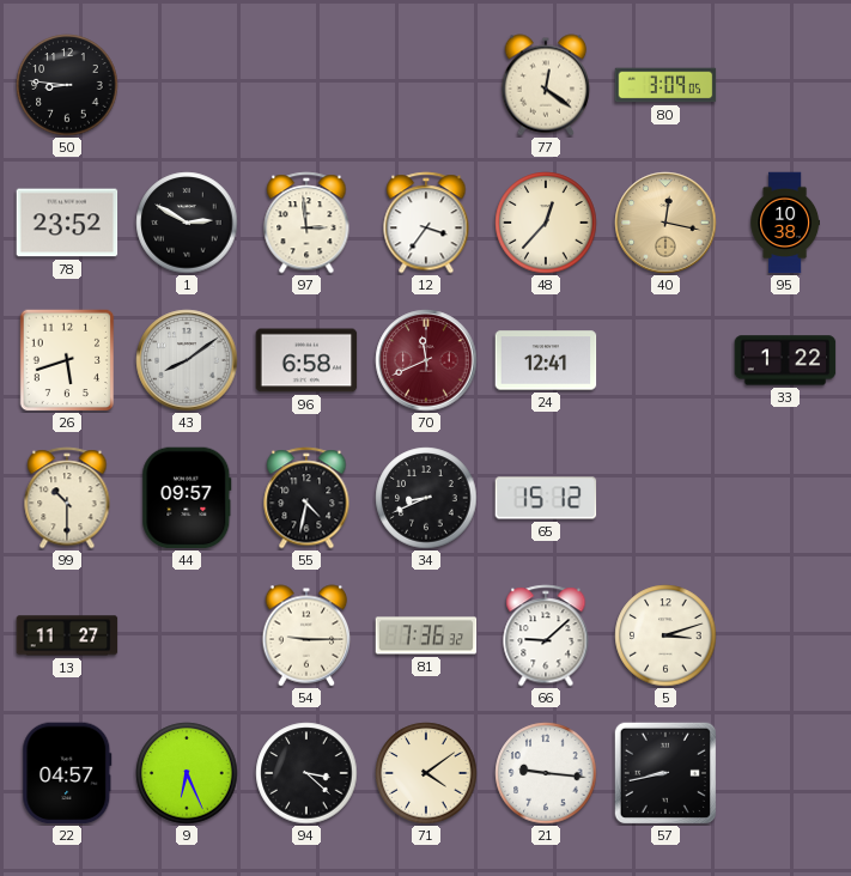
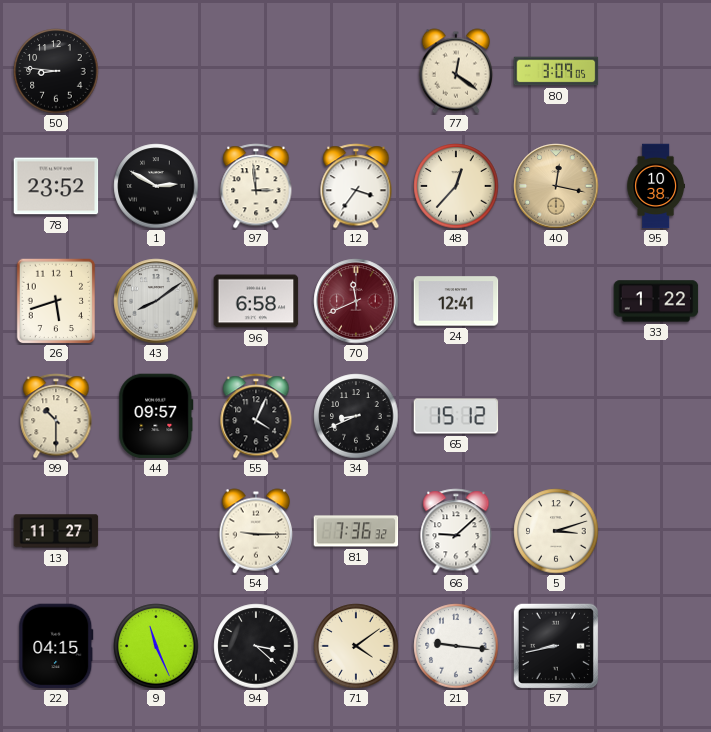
55: 4:32 -> 4:04
22: 04:57 -> 04:15
9: 6:26 -> 11:26
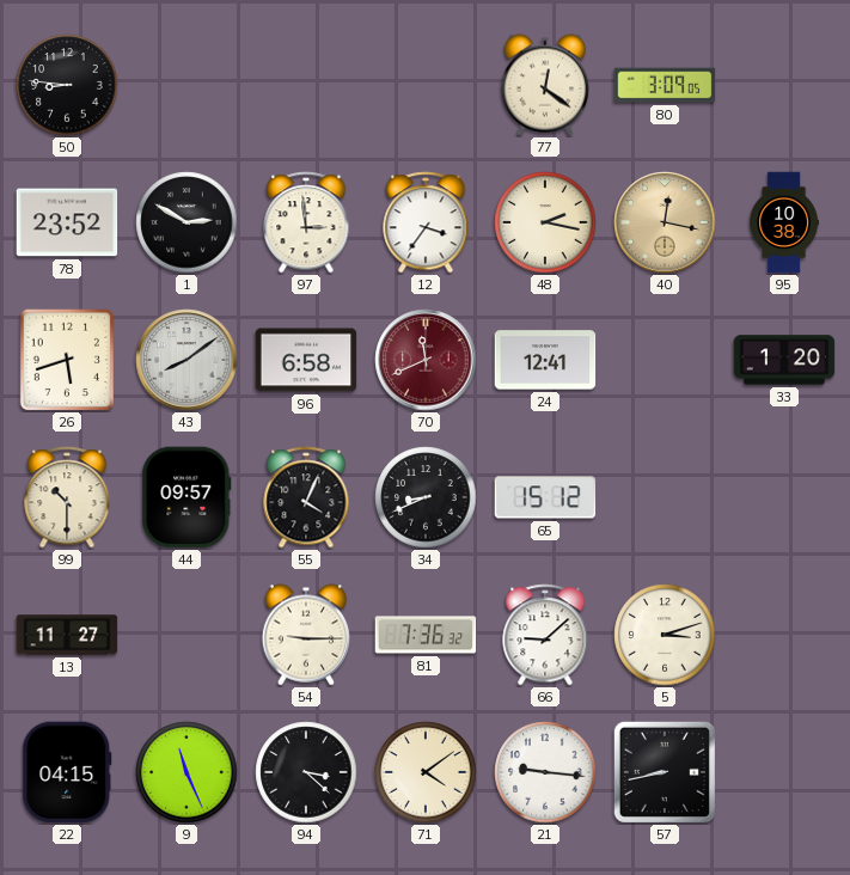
48: 12:37 -> 2:17
33: 1:22 -> 1:20
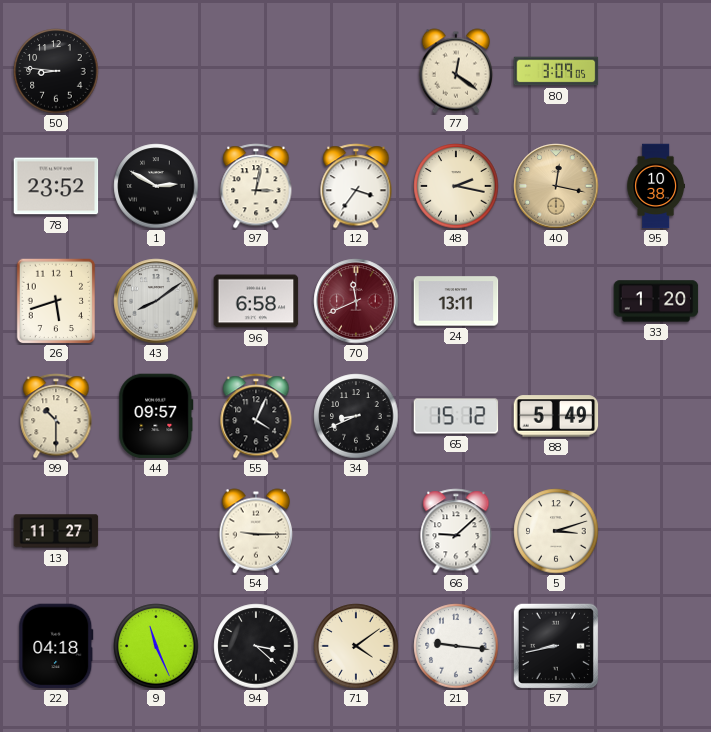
97: 2:59 -> 3:02
24: 12:41 -> 13:11
88: none -> 5:49
81: 7:36 -> none
22: 04:15 -> 04:18
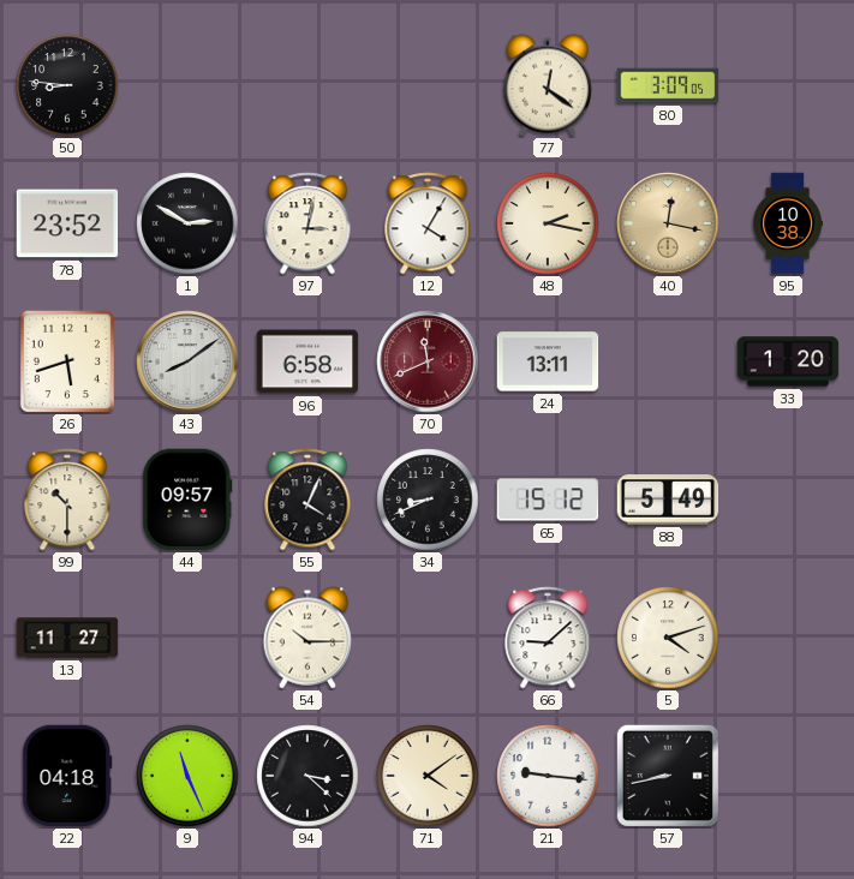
12: 3:36 -> 4:05
54: 9:15 -> 10:15
5: 3:12 -> 4:12
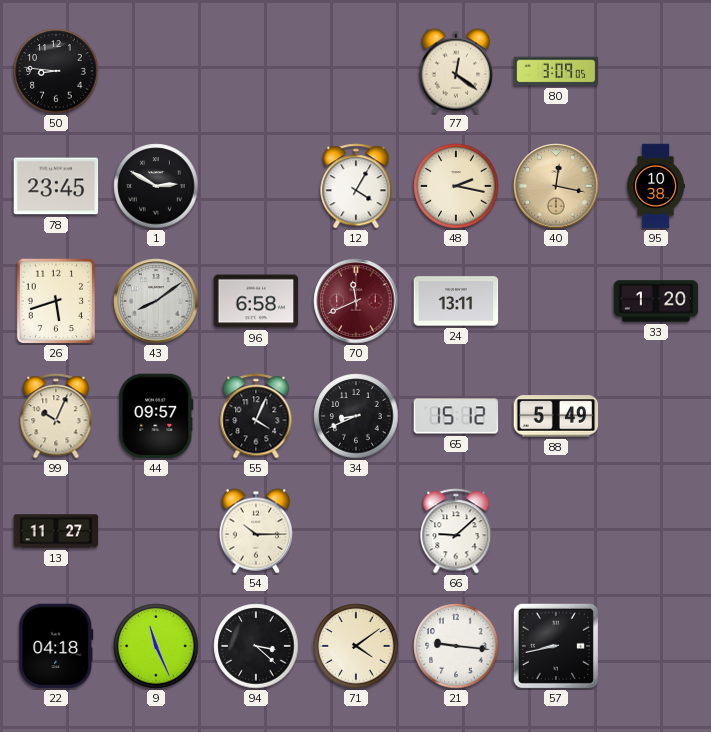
78: 23:52 -> 23:45
97: 3:02 -> none
99: 10:30 -> 10:04
5: 4:12 -> none
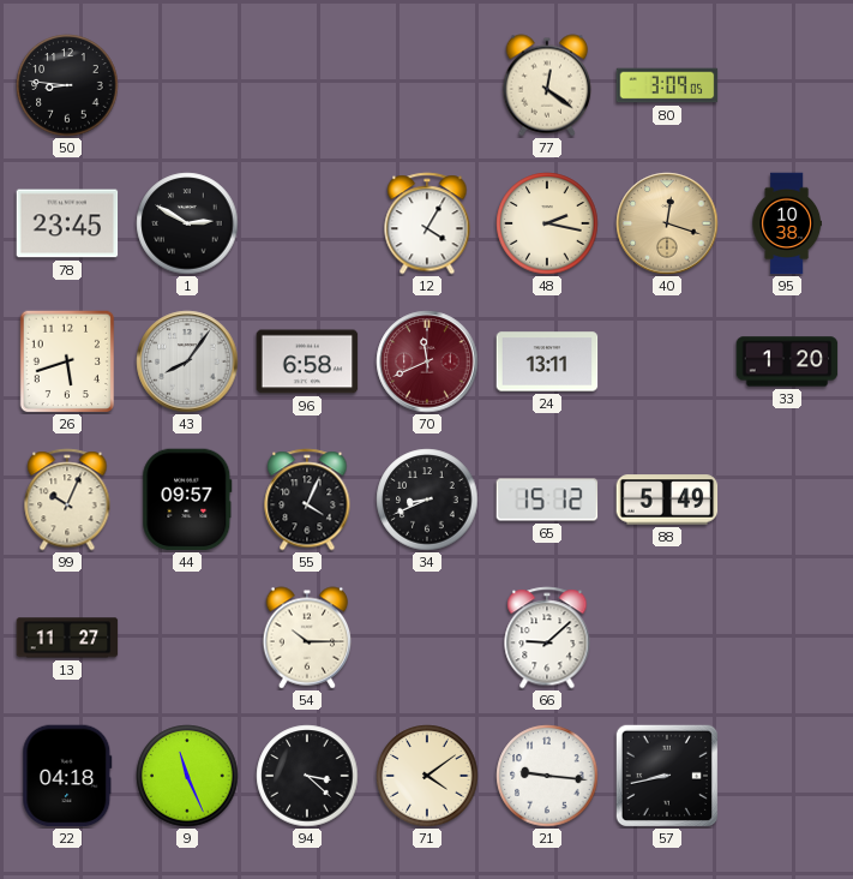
40: 12:17 -> 12:18
43: 8:09 -> 8:06
